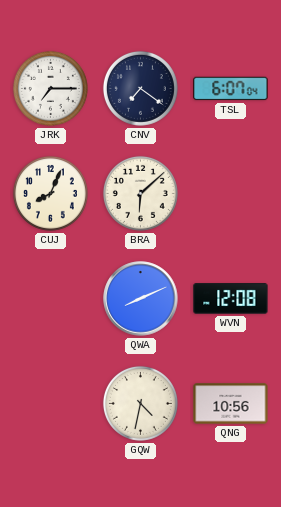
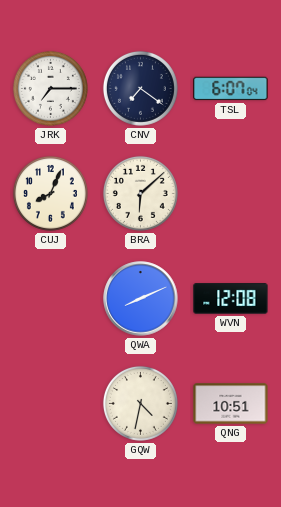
QNG: 10:56 -> 10:51
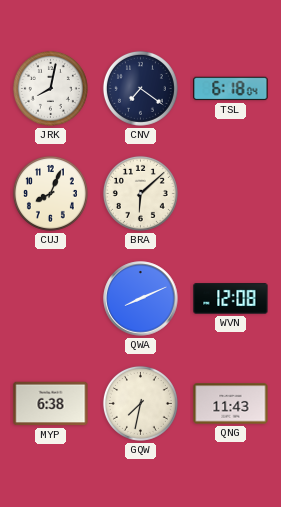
JRK: 7:15 -> 8:02
TSL: 6:07 -> 6:18
MYP: none -> 6:38
GQW: 4:32 -> 7:32
QNG: 10:51 -> 11:43
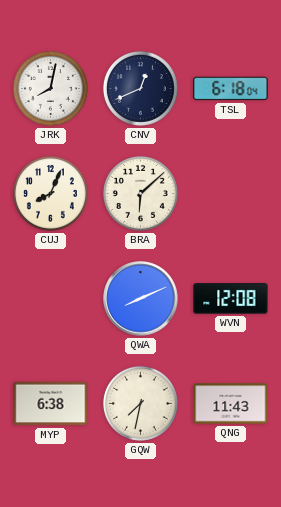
CNV: 7:21 -> 12:41
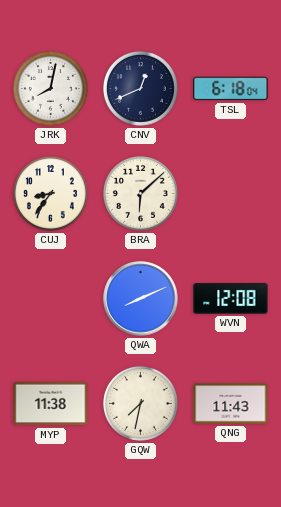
CUJ: 8:04 -> 8:36
MYP: 6:38 -> 11:38
